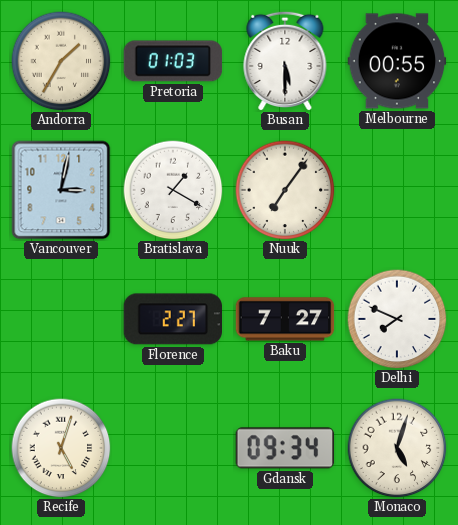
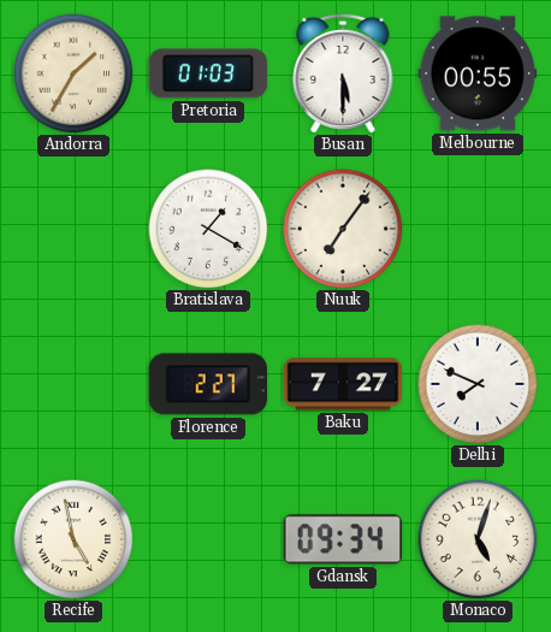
Vancouver: 3:02 -> none
Recife: 5:03 -> 4:58
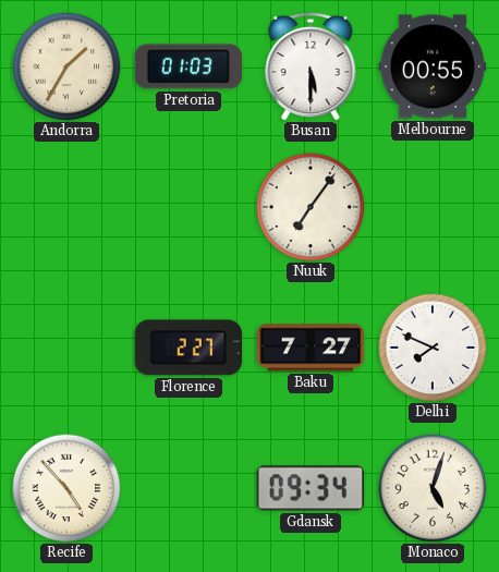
Bratislava: 1:20 -> none
Recife: 4:58 -> 4:53
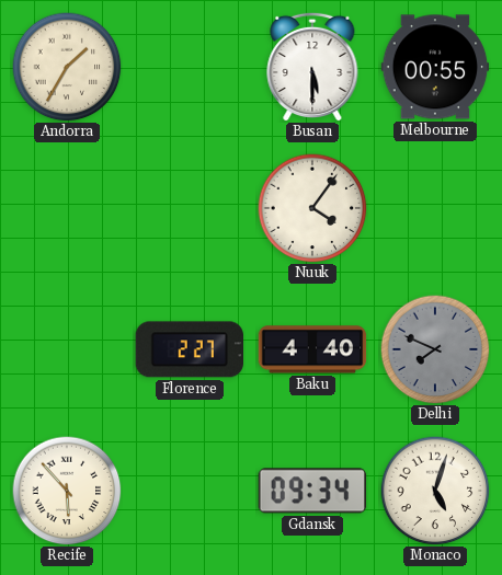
Pretoria: 01:03 -> none
Nuuk: 7:06 -> 4:06
Baku: 7:27 -> 4:40
Delhi dial: white -> grey
Recife: 4:53 -> 5:53
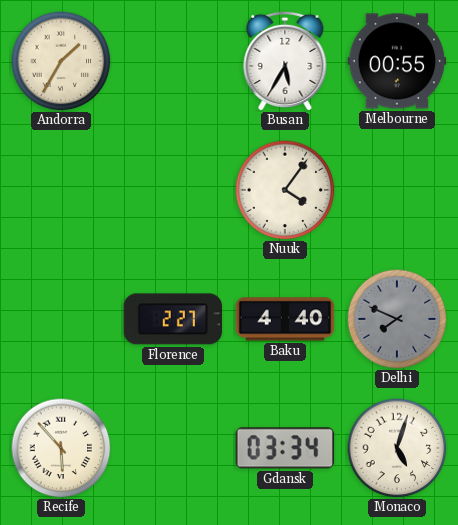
Busan: 5:30 -> 5:35
Gdansk: 09:34 -> 03:34
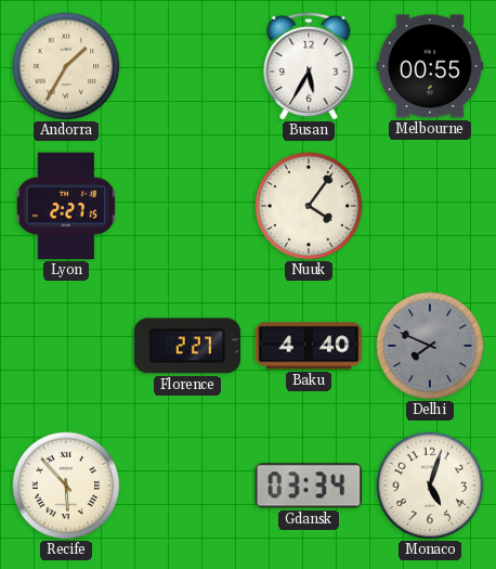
Lyon: none -> 2:27
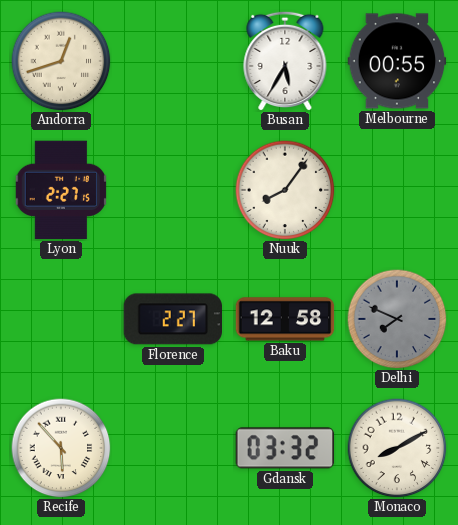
Andorra: 1:35 -> 12:42
Nuuk: 4:06 -> 8:06
Baku: 4:40 -> 12:58
Gdansk: 03:34 -> 03:32
Monaco: 5:03 -> 8:10
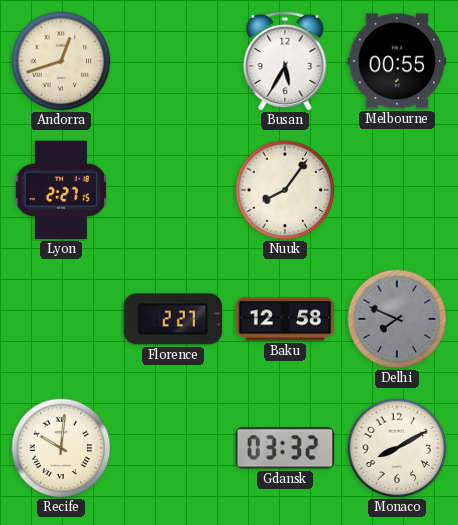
Recife: 5:53 -> 10:01
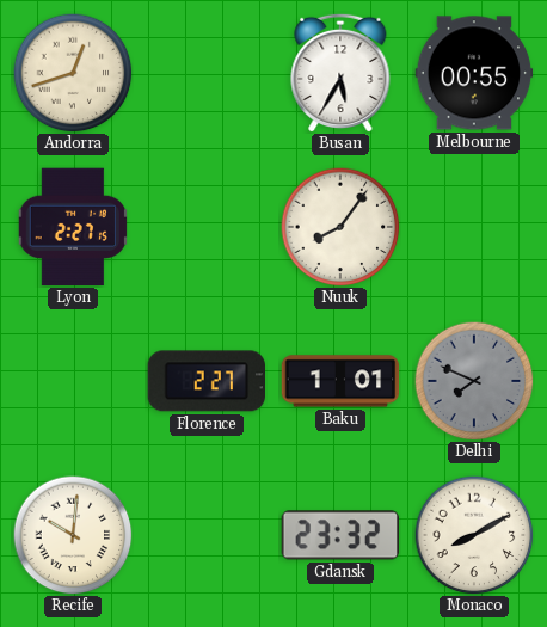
Baku: 12:58 -> 1:01
Gdansk: 03:32 -> 23:32
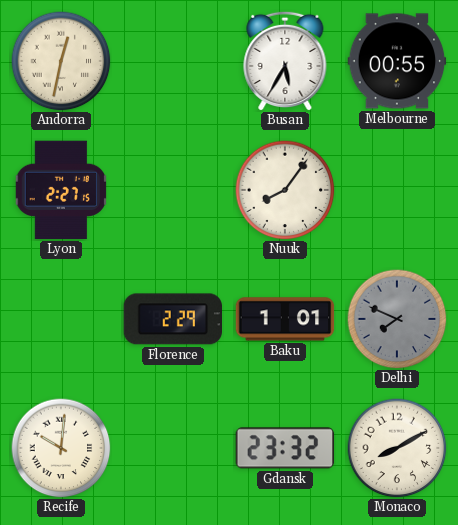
Andorra: 12:42 -> 12:32
Florence: 2:27 -> 2:29
